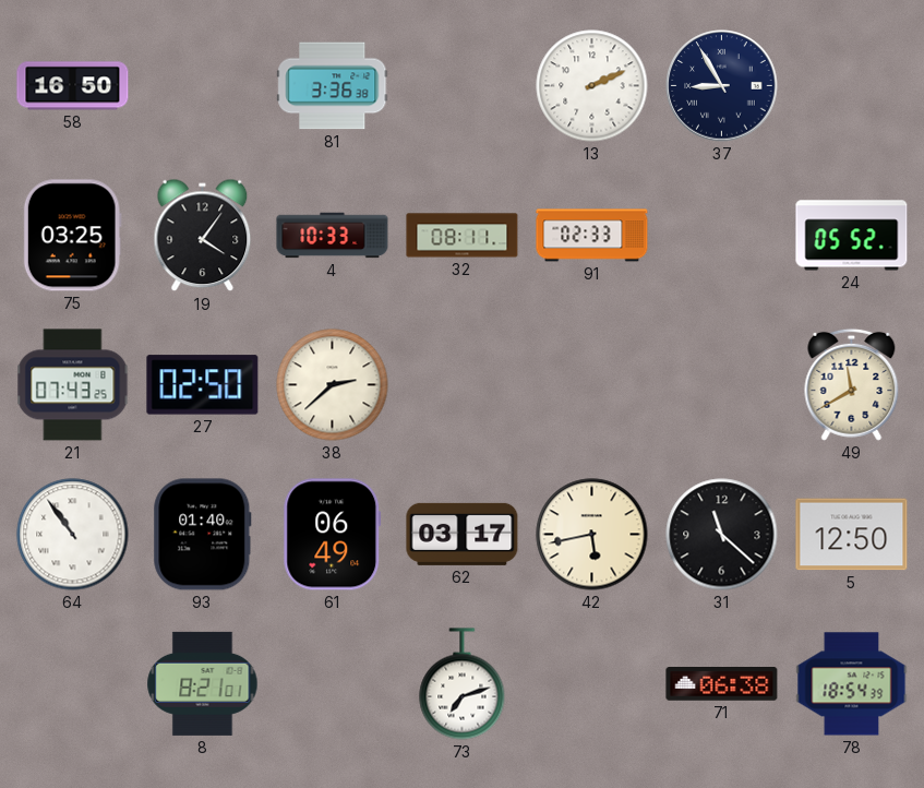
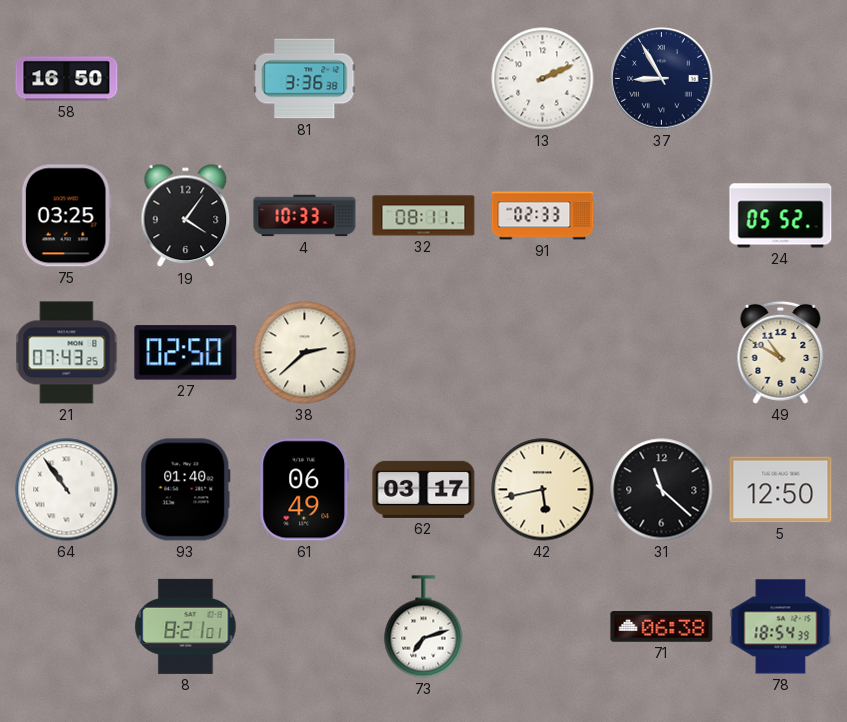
49: 11:40 -> 10:50
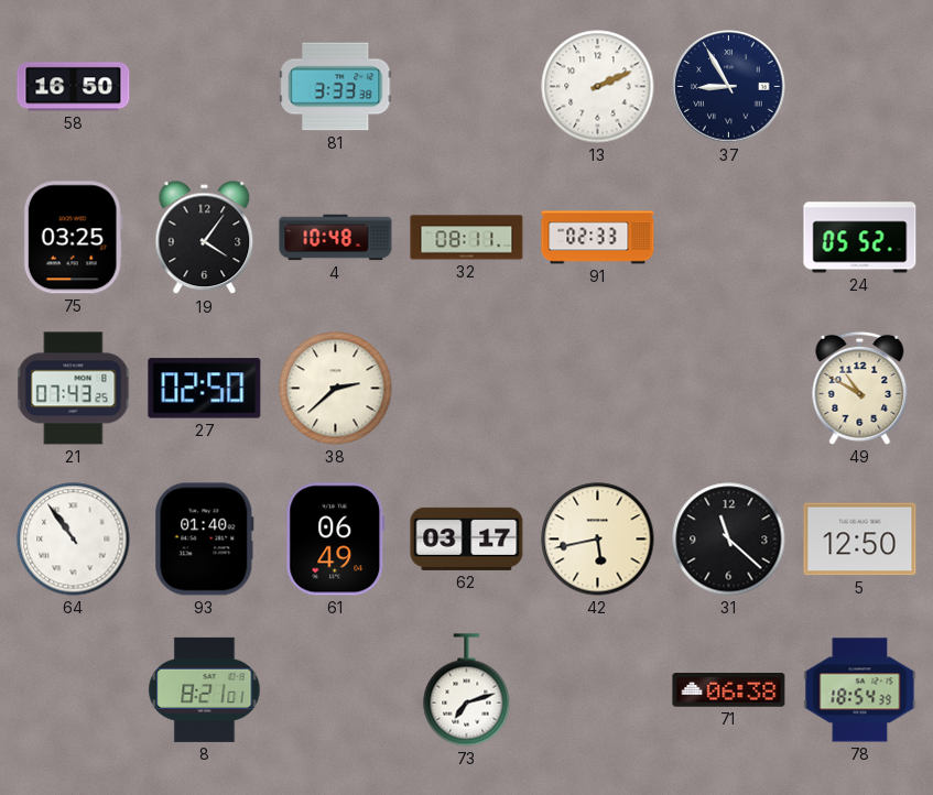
81: 3:36 -> 3:33
4: 10:33 -> 10:48
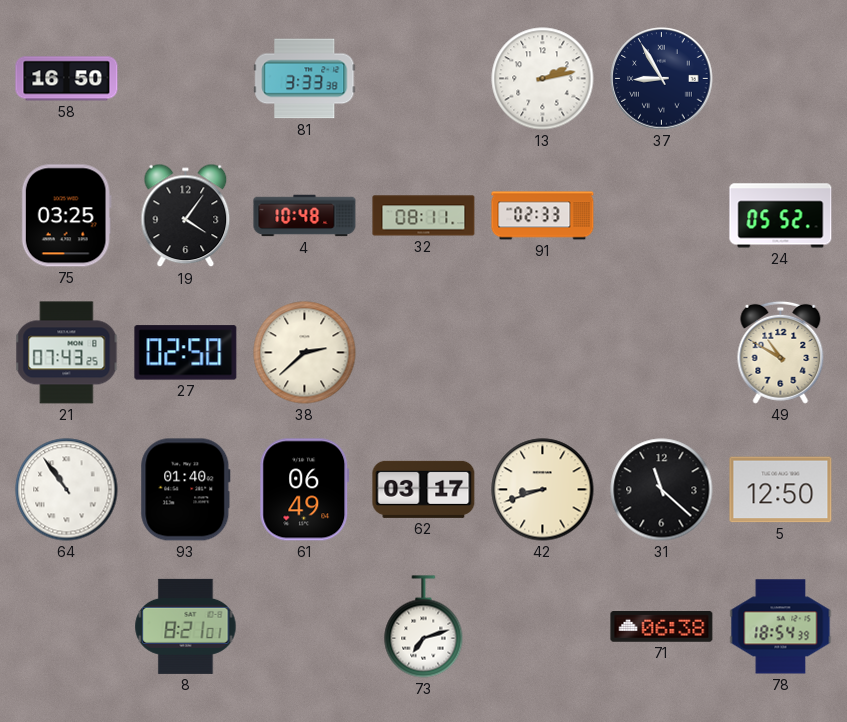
13: 2:11 -> 2:13
42: 5:43 -> 8:42
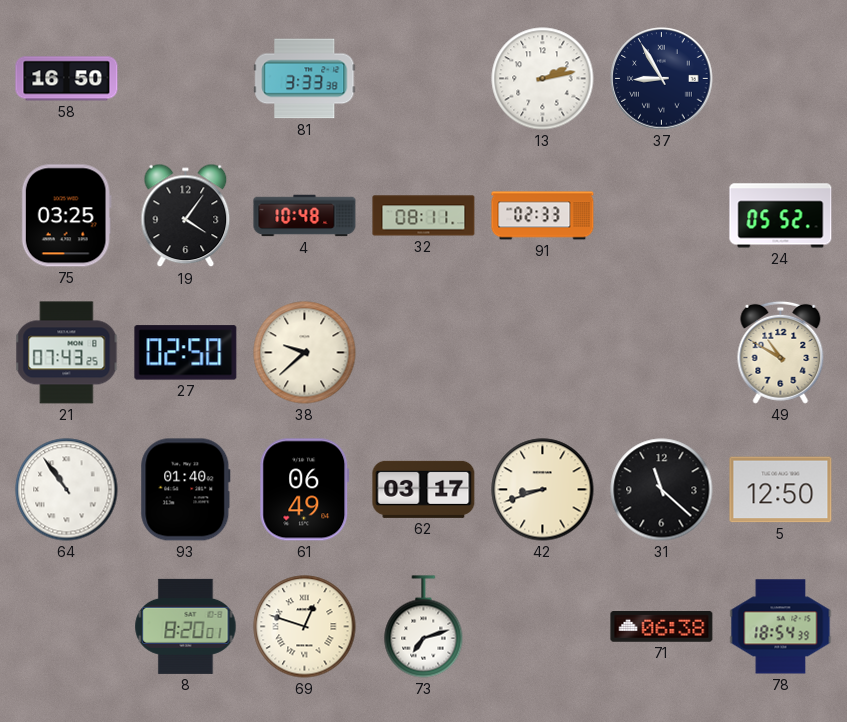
38: 2:38 -> 9:38
8: 8:21 -> 8:20
69: none -> 12:48
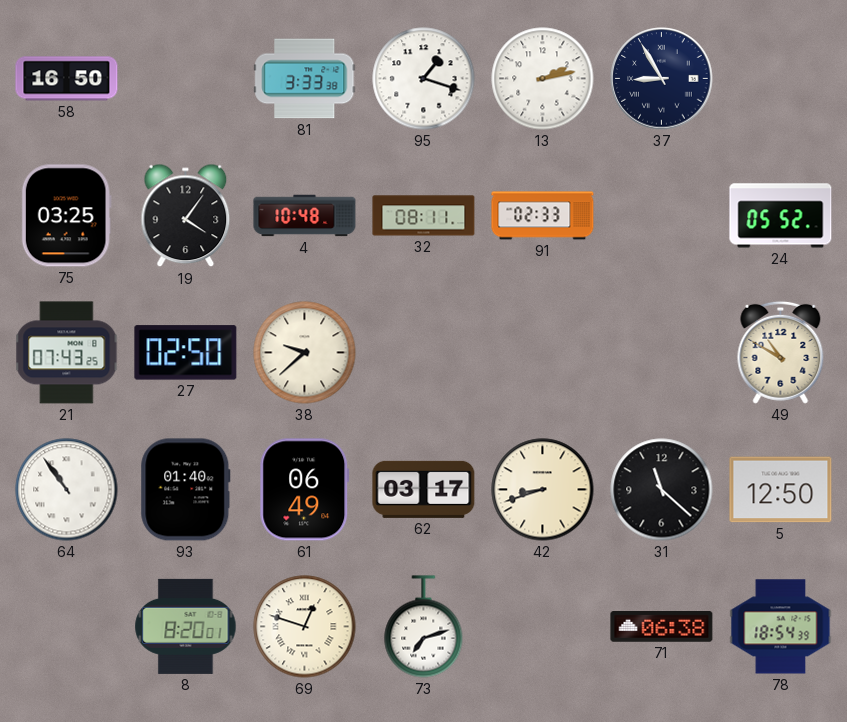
95: none -> 1:18
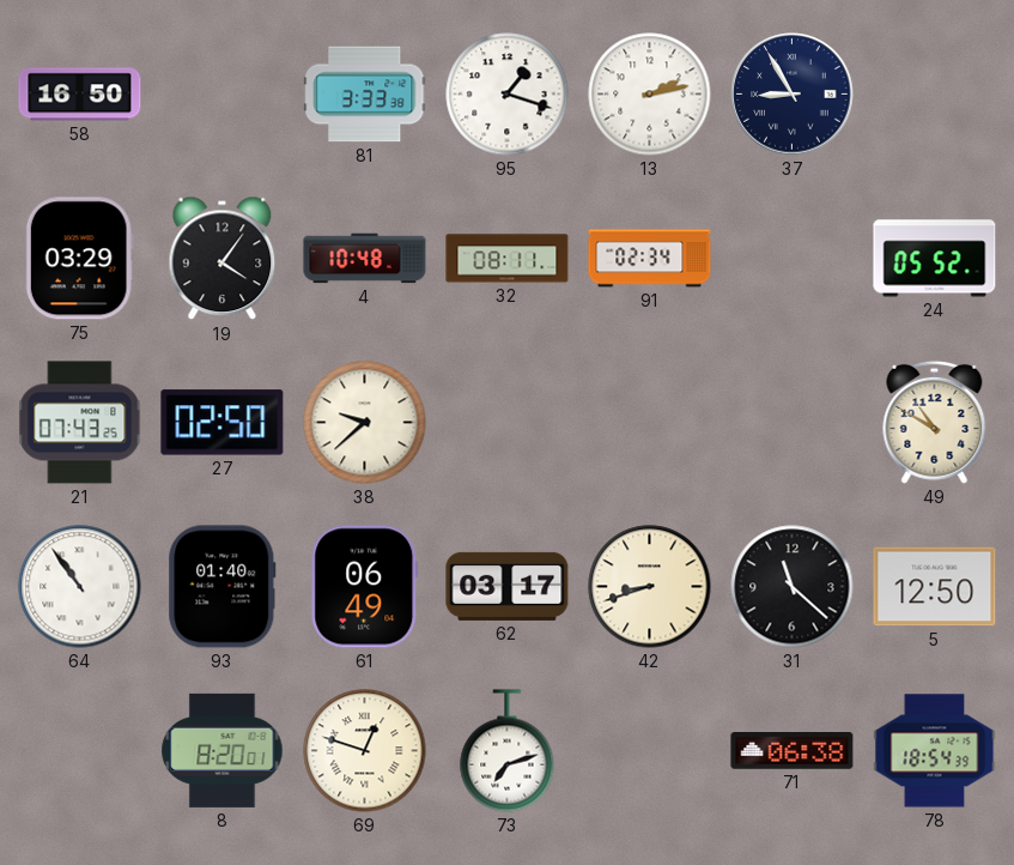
75: 03:25 -> 03:29
91: 02:33 -> 02:34
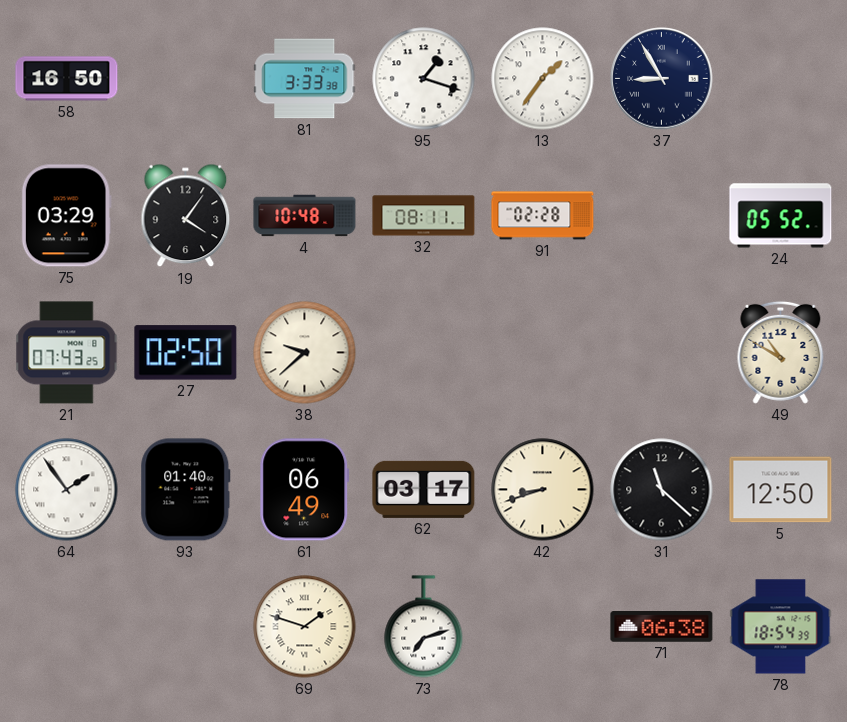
13: 2:13 -> 1:36
91: 02:34 -> 02:28
64: 10:54 -> 1:54
8: 8:20 -> none
69: 12:48 -> 1:48
